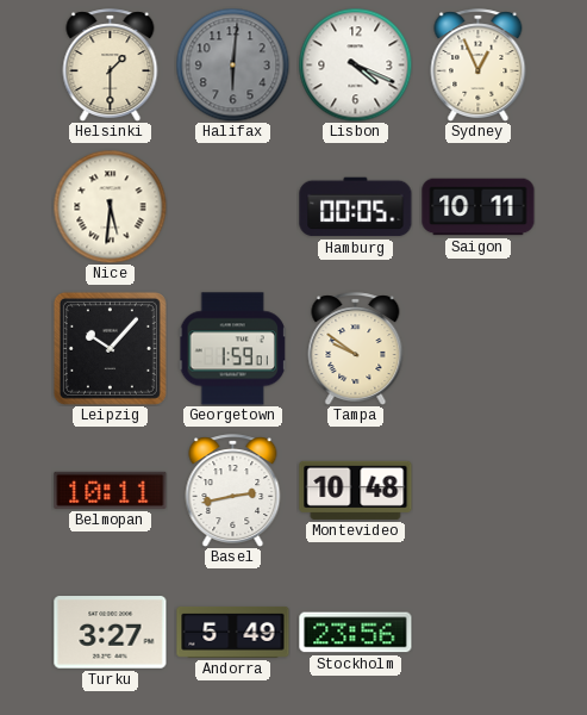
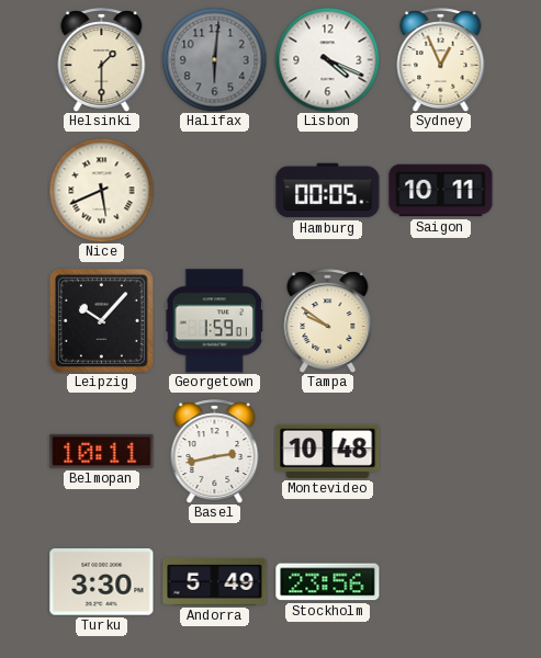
Nice: 5:31 -> 5:41
Turku: 3:27 -> 3:30
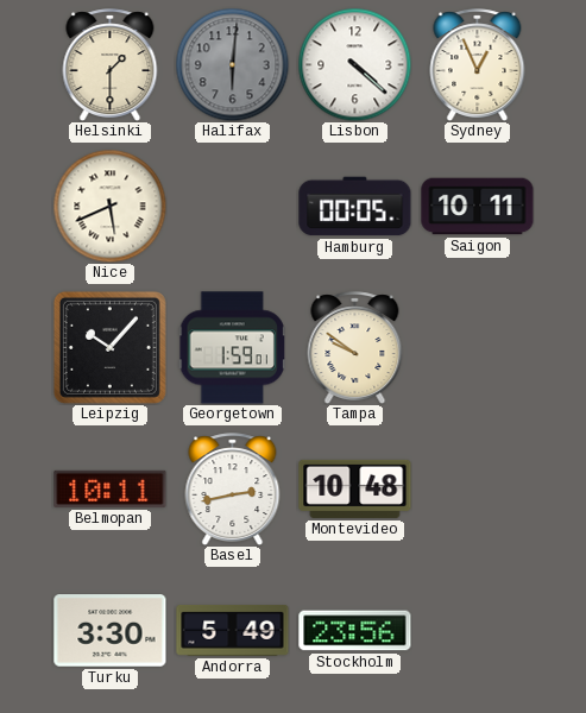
Lisbon: 4:19 -> 4:22
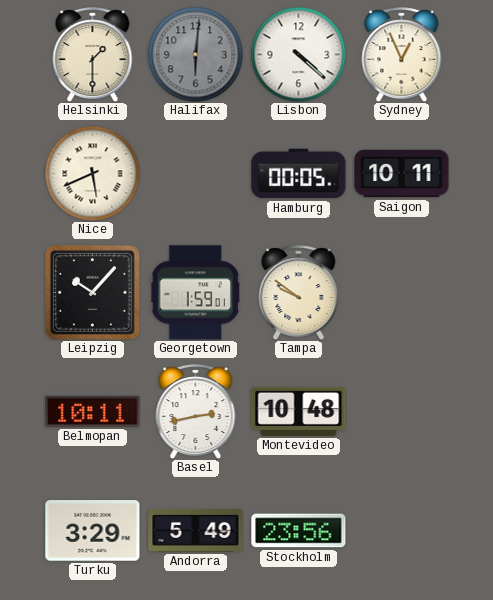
Turku: 3:30 -> 3:29
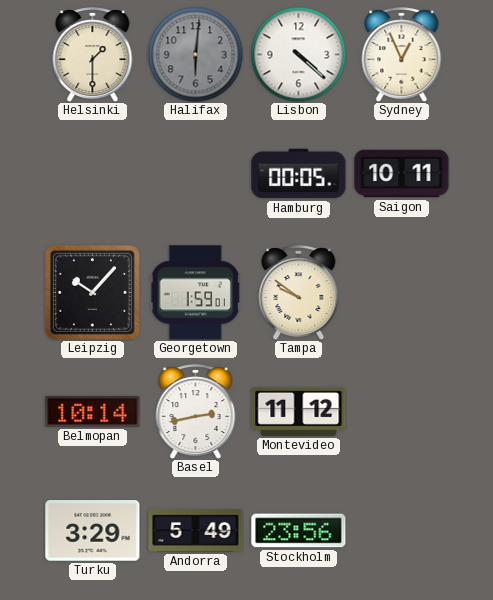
Nice: 5:41 -> none
Belmopan: 10:11 -> 10:14
Montevideo: 10:48 -> 11:12
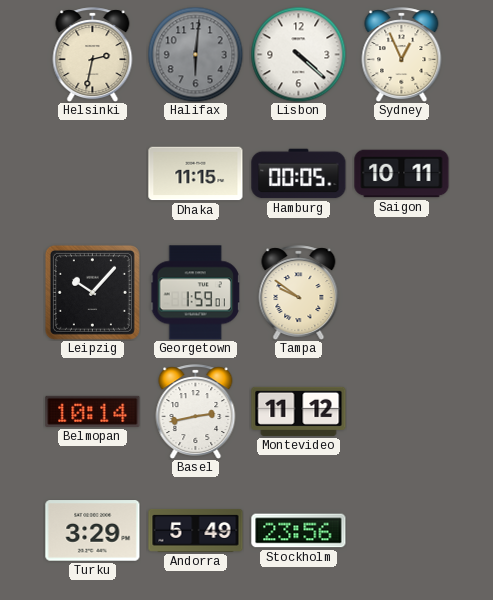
Helsinki: 1:30 -> 2:32
Dhaka: none -> 11:15
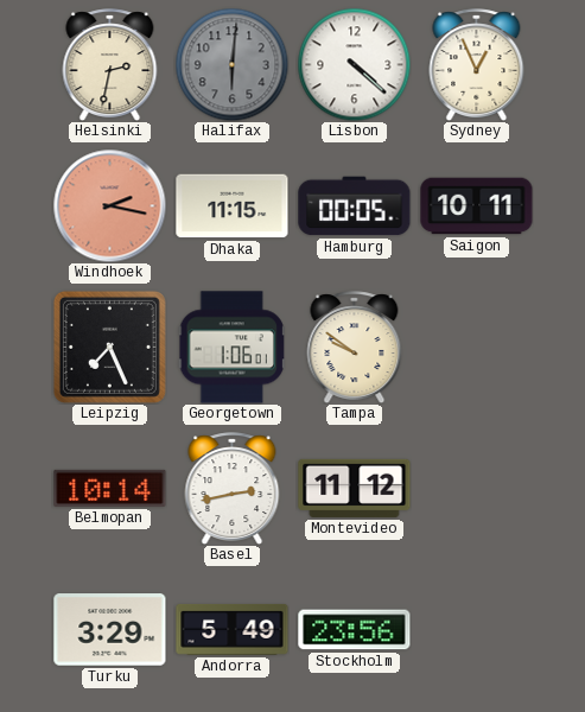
Windhoek: none -> 2:17
Leipzig: 10:07 -> 7:26
Georgetown: 1:59 -> 1:06
